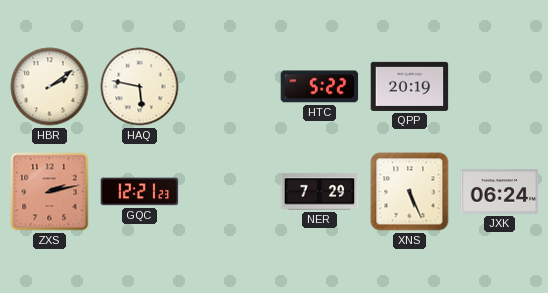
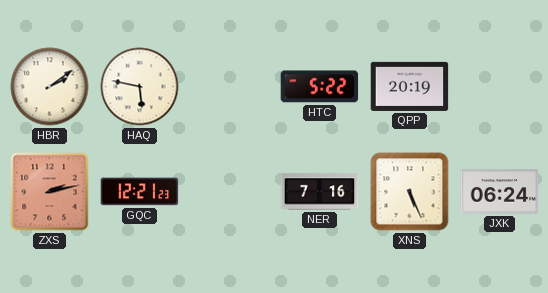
NER: 7:29 -> 7:16
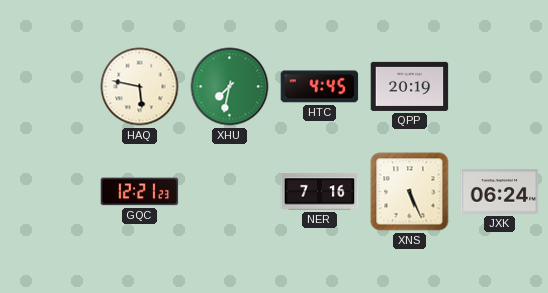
HBR: 2:09 -> none
XHU: none -> 7:32
HTC: 5:22 -> 4:45
ZXS: 2:13 -> none
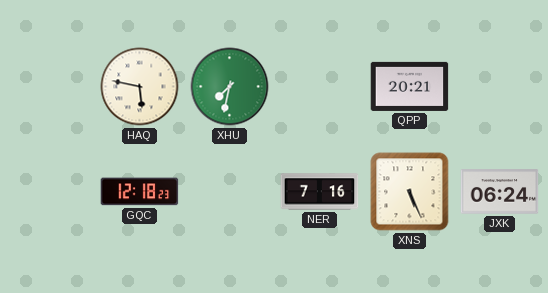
HTC: 4:45 -> none
QPP: 20:19 -> 20:21
GQC: 12:21 -> 12:18
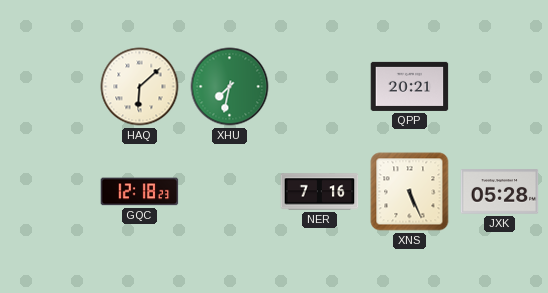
HAQ: 5:47 -> 6:08
JXK: 06:24 -> 05:28
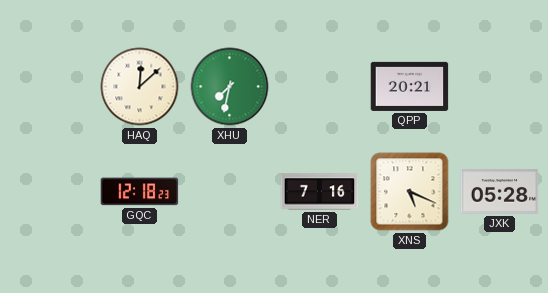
HAQ: 6:08 -> 12:08
XNS: 5:26 -> 5:19
